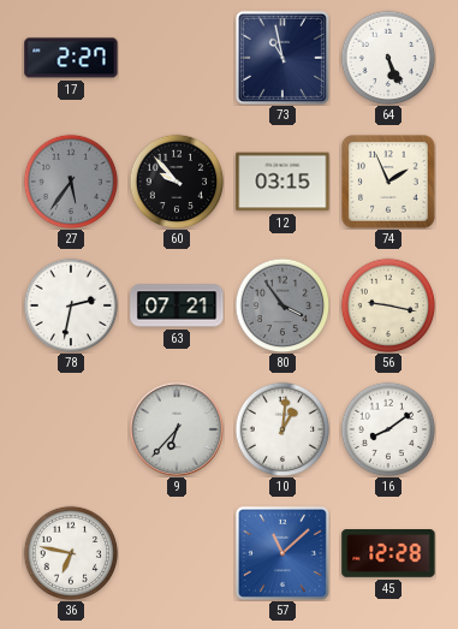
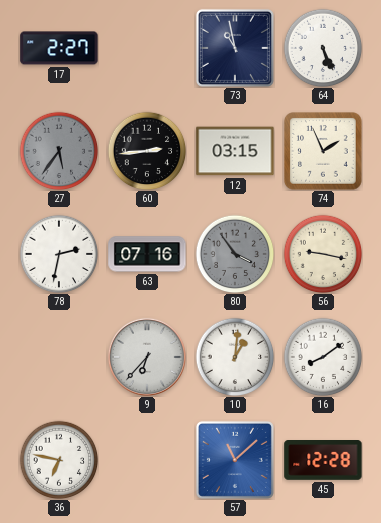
60: 9:53 -> 2:44
63: 07:21 -> 07:16
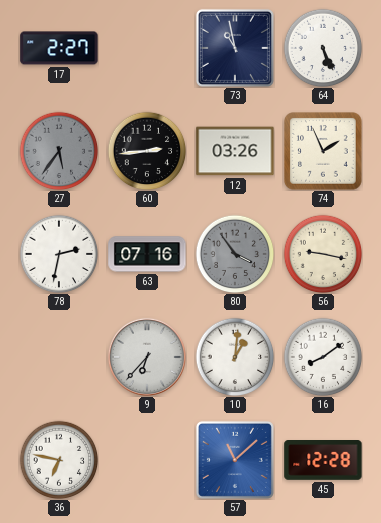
12: 03:15 -> 03:26
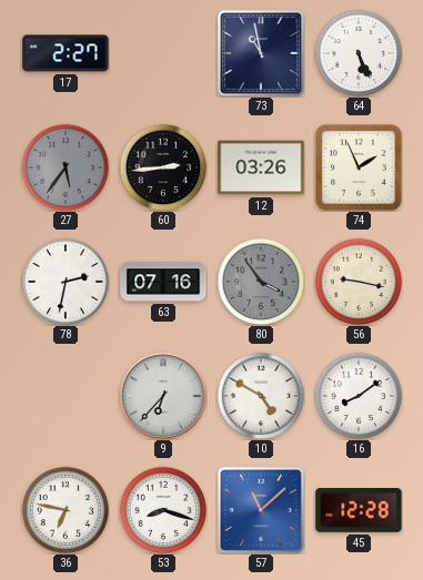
10: 1:01 -> 4:50
53: none -> 8:18
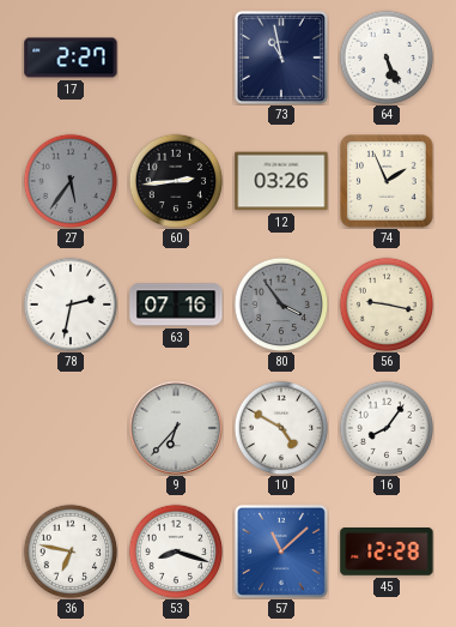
16: 8:09 -> 8:06
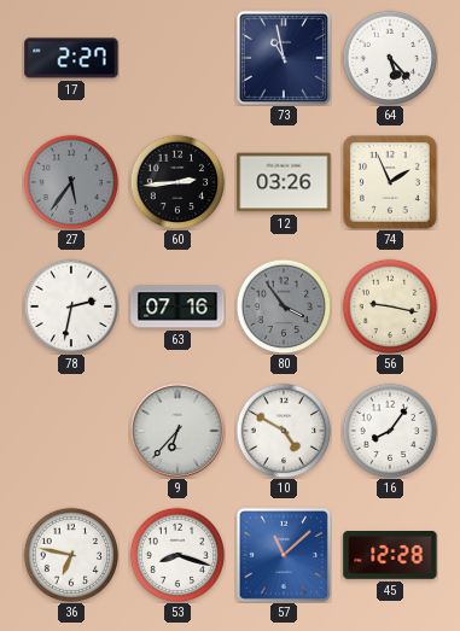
64: 5:26 -> 5:23
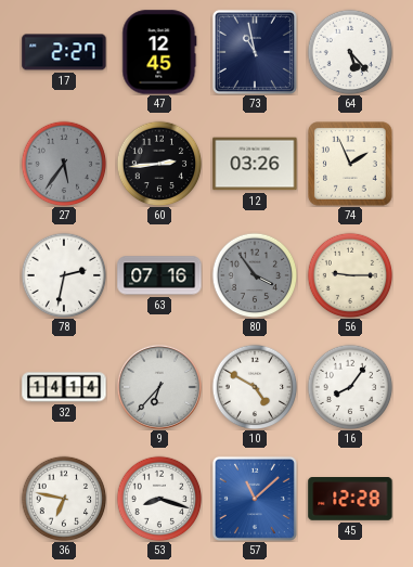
47: none -> 12:45
56: 9:17 -> 9:15
32: none -> 14:14
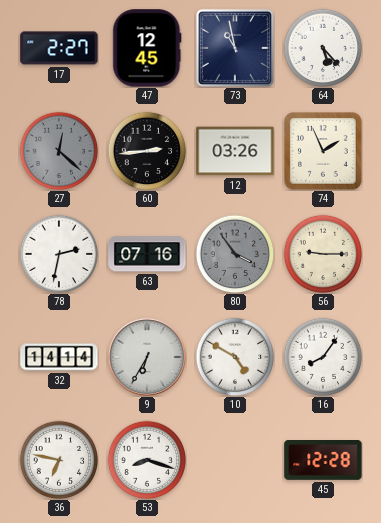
27: 5:36 -> 12:22
9: 6:37 -> 6:35
57: 11:08 -> none
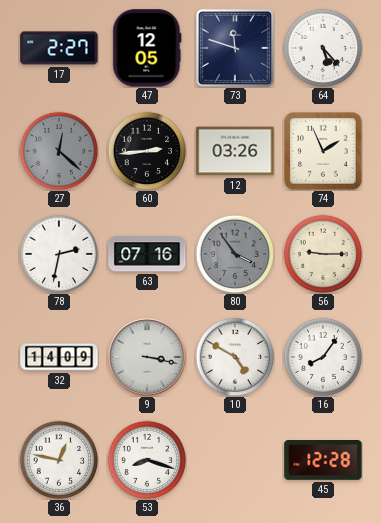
47: 12:45 -> 12:05
73: 10:58 -> 11:48
32: 14:14 -> 14:09
9: 6:35 -> 3:17
36: 6:47 -> 12:47
